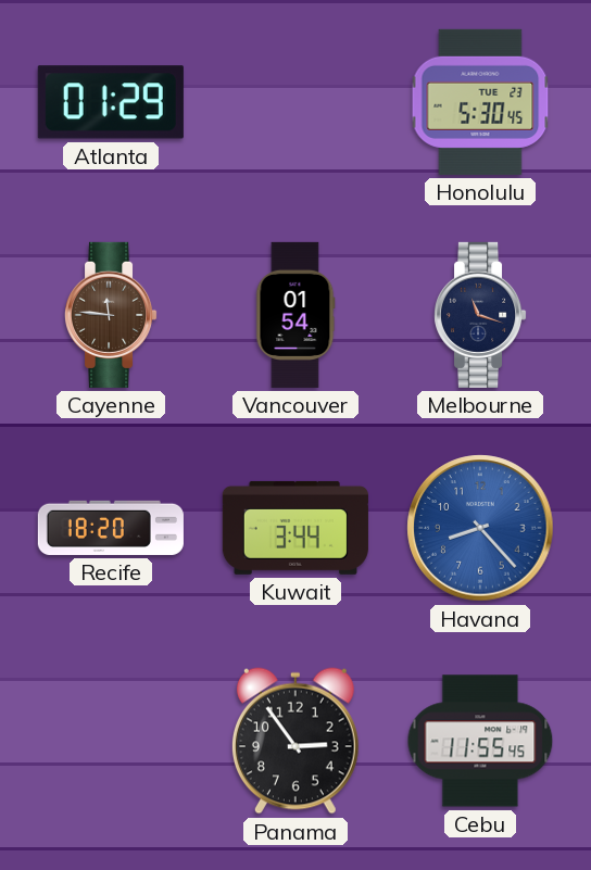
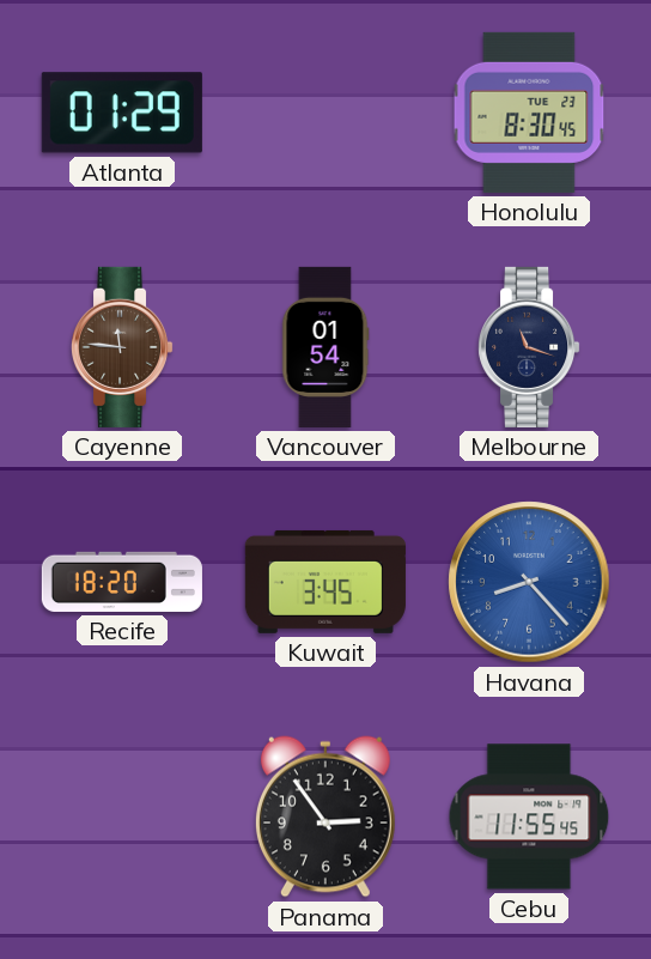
Honolulu: 5:30 -> 8:30
Kuwait: 3:44 -> 3:45
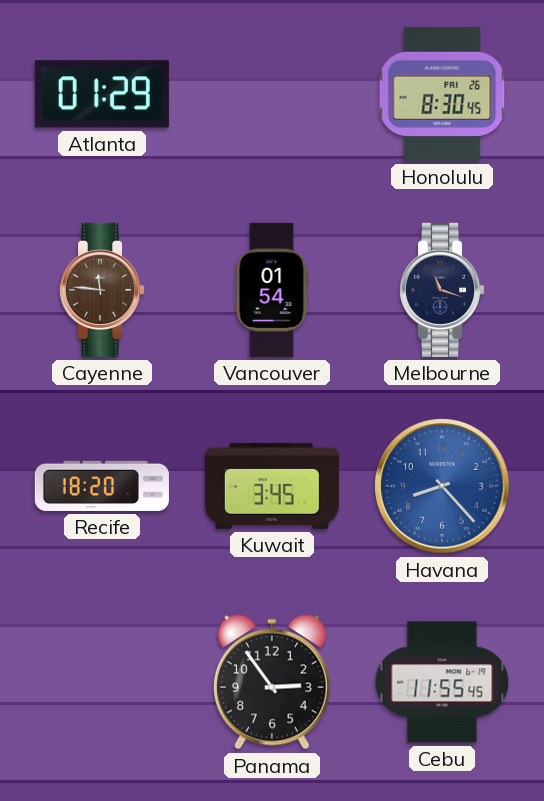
Honolulu date: TUE 23 -> FRI 26
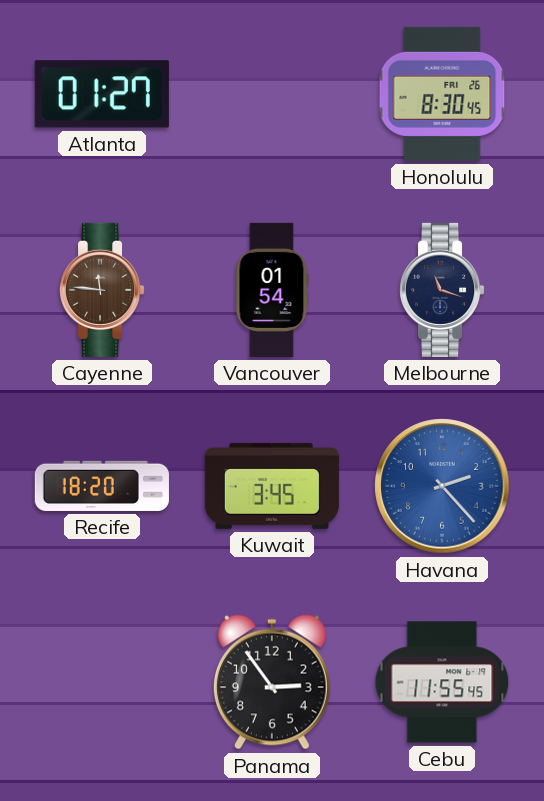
Atlanta: 01:29 -> 01:27
Havana: 8:23 -> 2:23
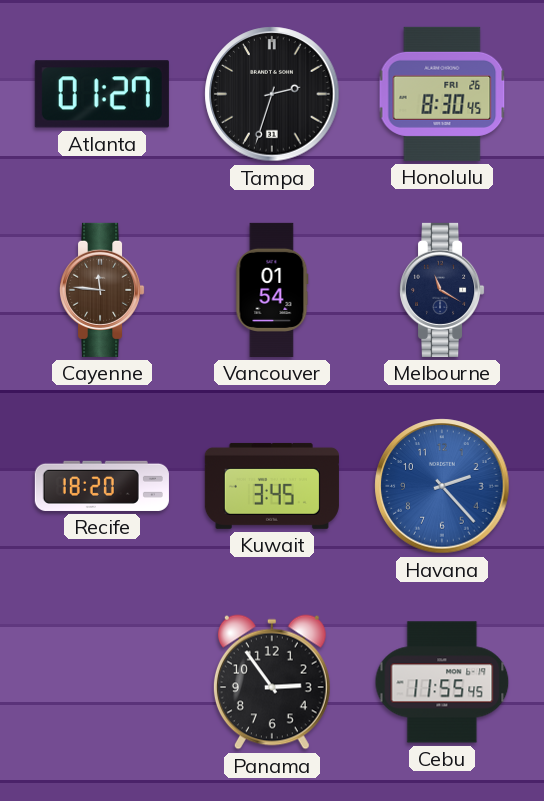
Tampa: none -> 2:33
Melbourne: 11:18 -> 11:20
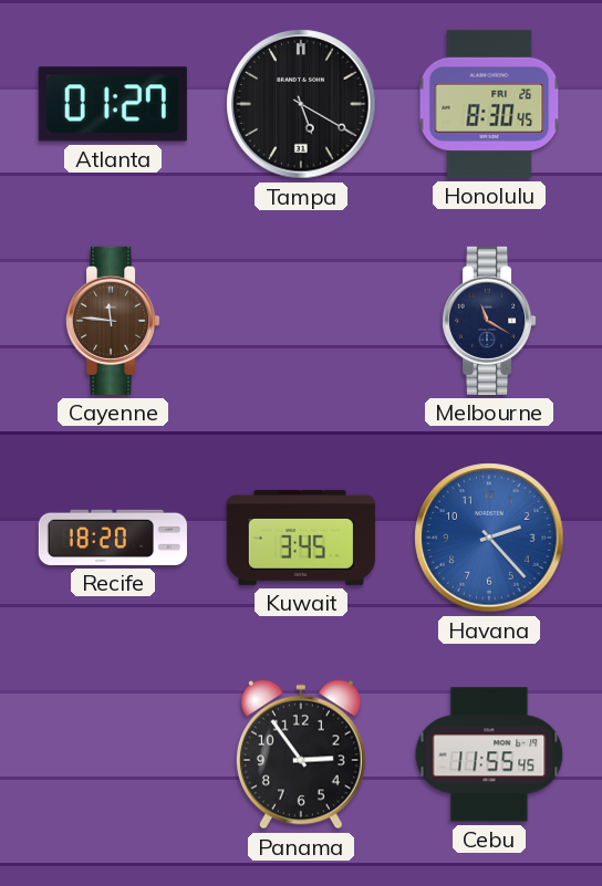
Tampa: 2:33 -> 5:20
Vancouver: 01:54 -> none
